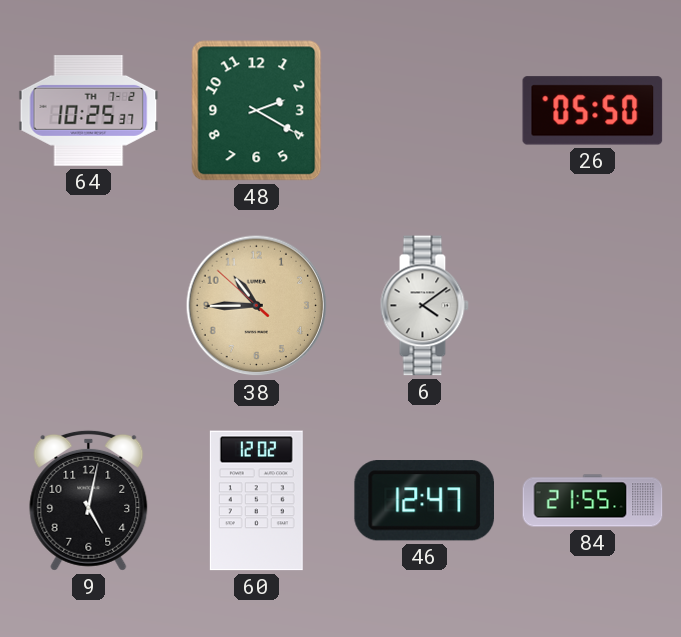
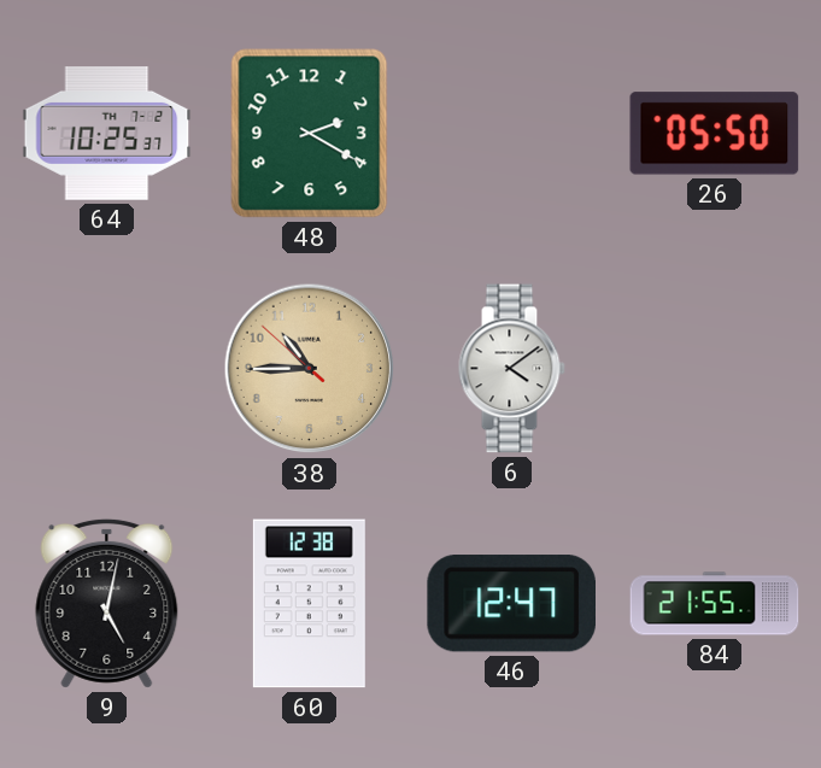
60: 12:02 -> 12:38
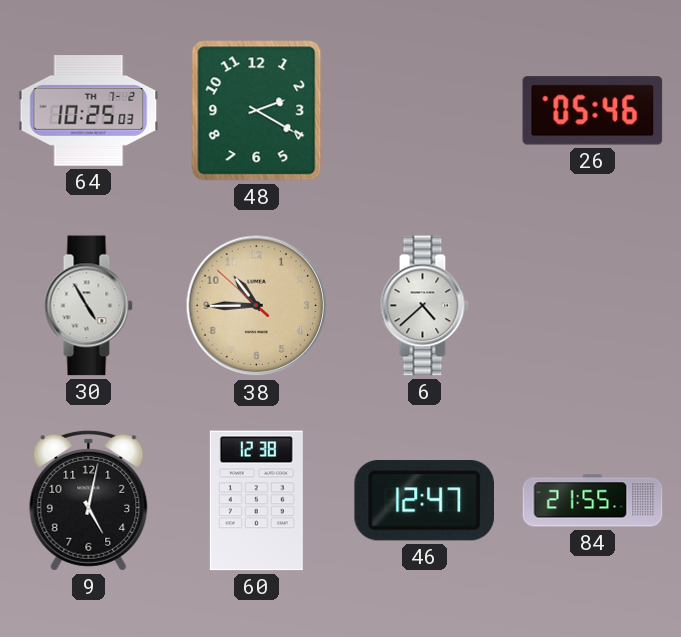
64: 10:25:37 -> 10:25:03
26: 05:50 -> 05:46
30: none -> 4:55
6: 4:09 -> 4:38
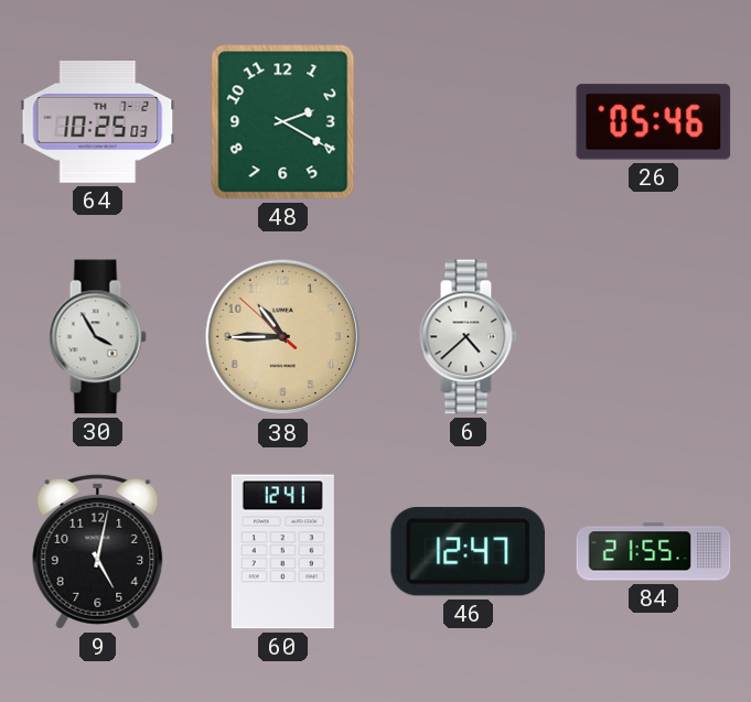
30: 4:55 -> 3:55
60: 12:38 -> 12:41
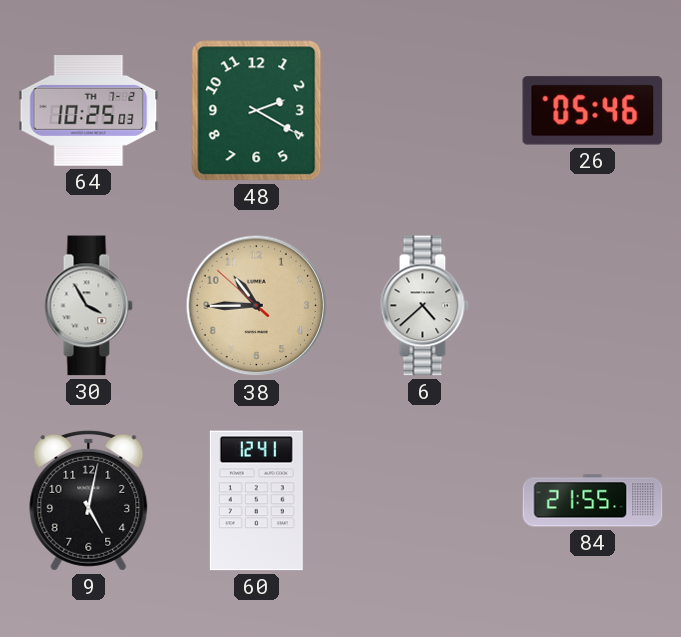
46: 12:47 -> none
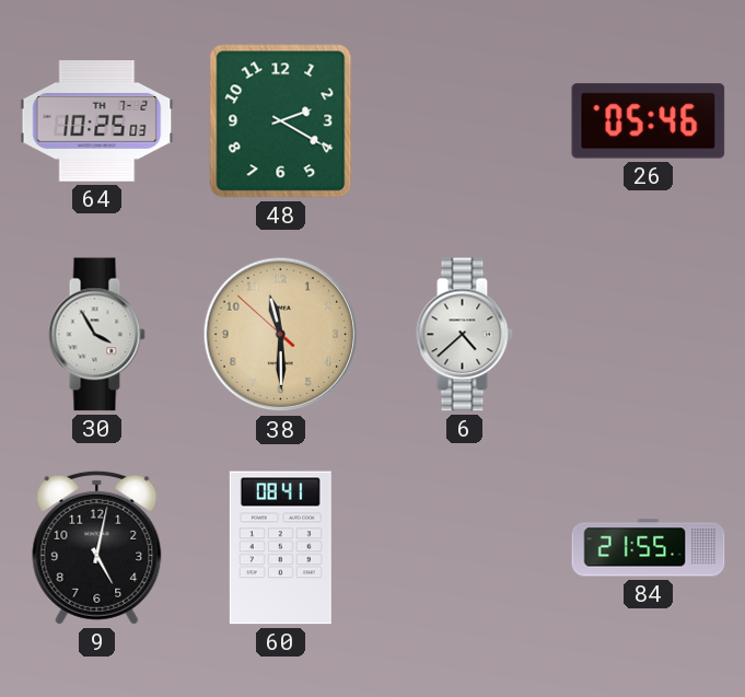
38: 10:44 -> 11:29
60: 12:41 -> 08:41
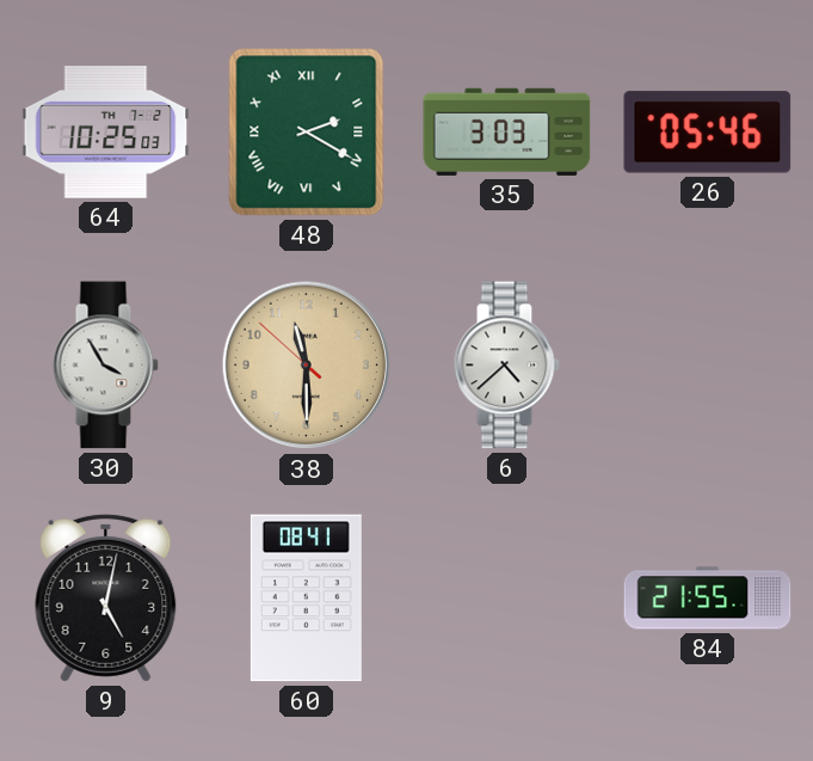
48 numerals: Arabic -> Roman
35: none -> 3:03
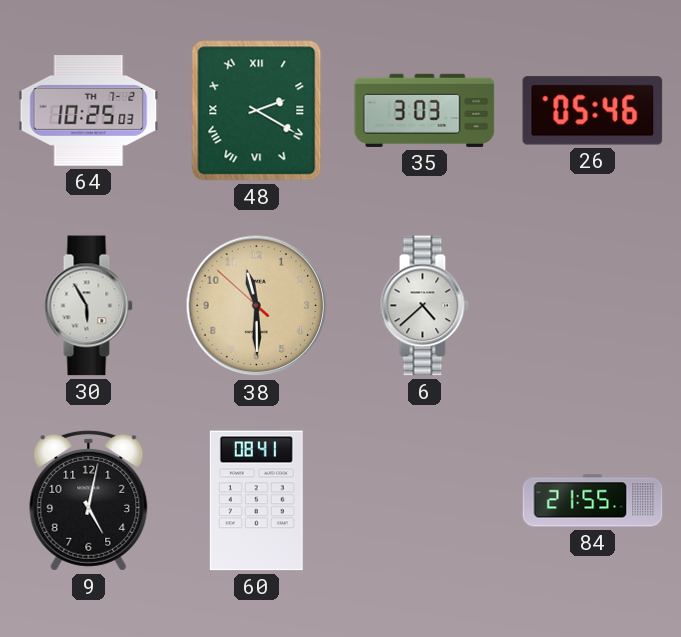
30: 3:55 -> 5:55
